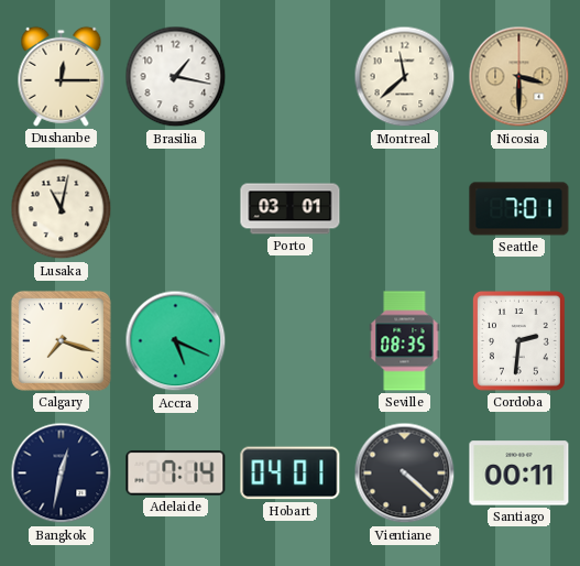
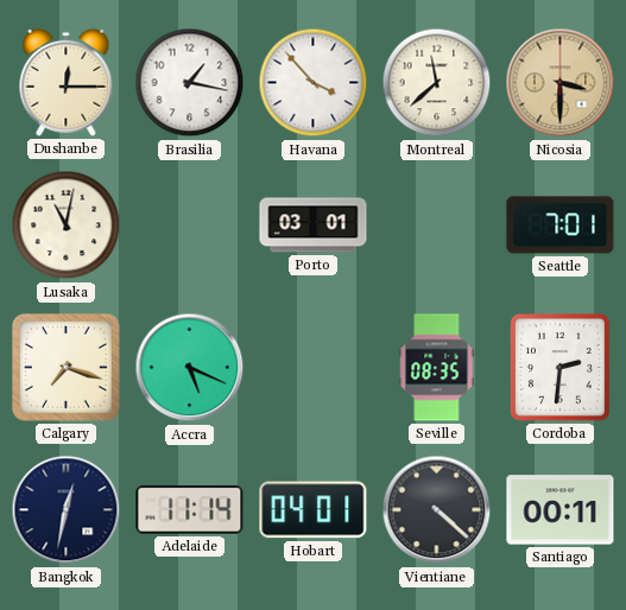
Havana: none -> 3:53
Adelaide: 7:14 -> 11:14
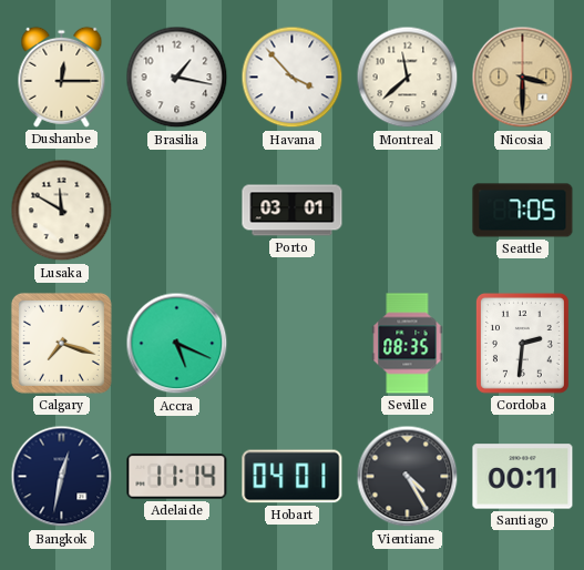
Lusaka: 11:02 -> 11:50
Seattle: 7:01 -> 7:05
Vientiane: 4:22 -> 4:25
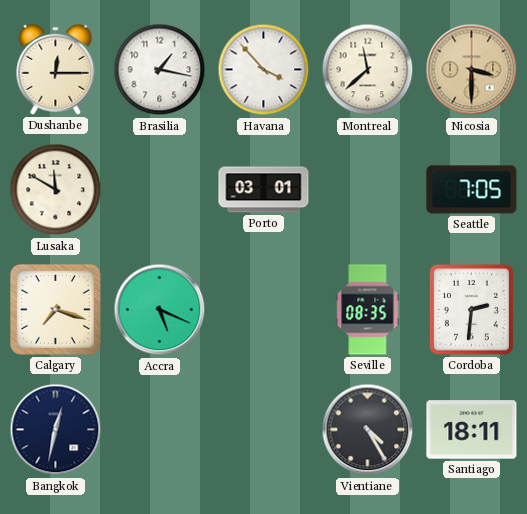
Adelaide: 11:14 -> none
Hobart: 04:01 -> none
Santiago: 00:11 -> 18:11
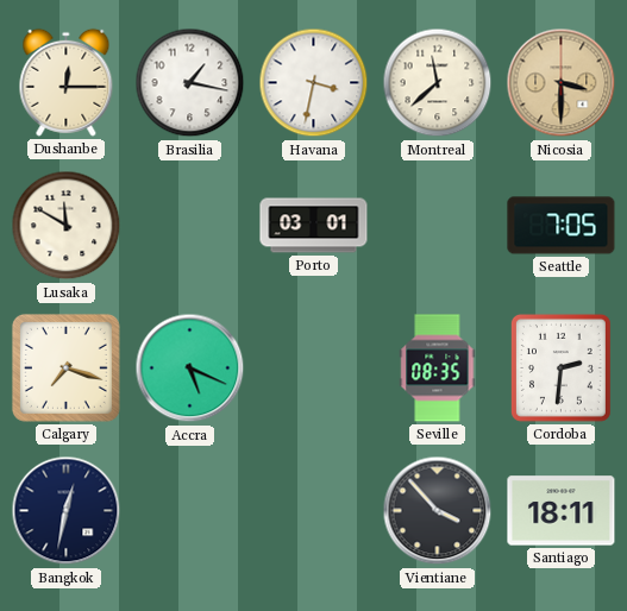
Havana: 3:53 -> 3:32
Vientiane: 4:25 -> 3:53
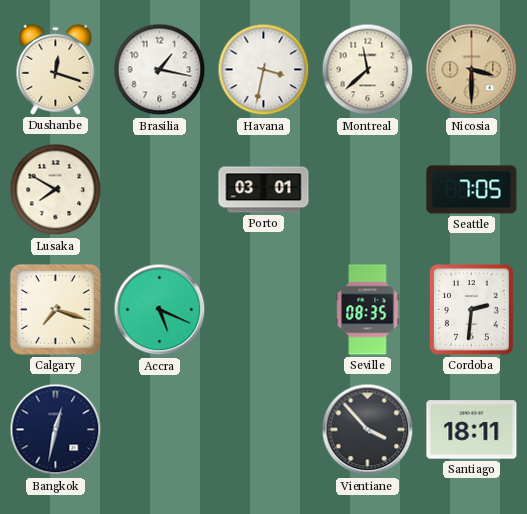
Dushanbe: 12:15 -> 12:18
Lusaka: 11:50 -> 7:50
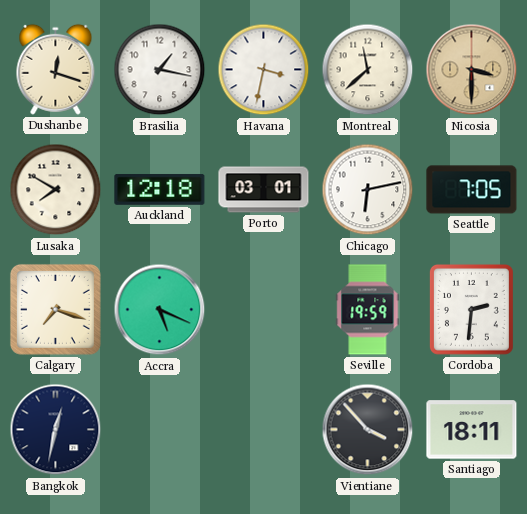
Auckland: none -> 12:18
Chicago: none -> 6:13
Seville: 08:35 -> 19:59
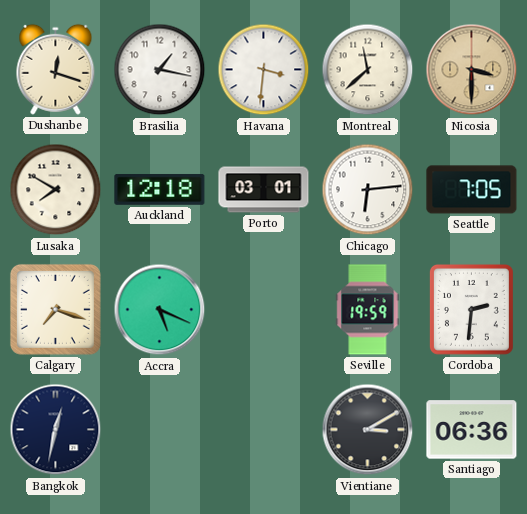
Havana: 3:32 -> 3:31
Chicago: 6:13 -> 6:14
Vientiane: 3:53 -> 3:10
Santiago: 18:11 -> 06:36
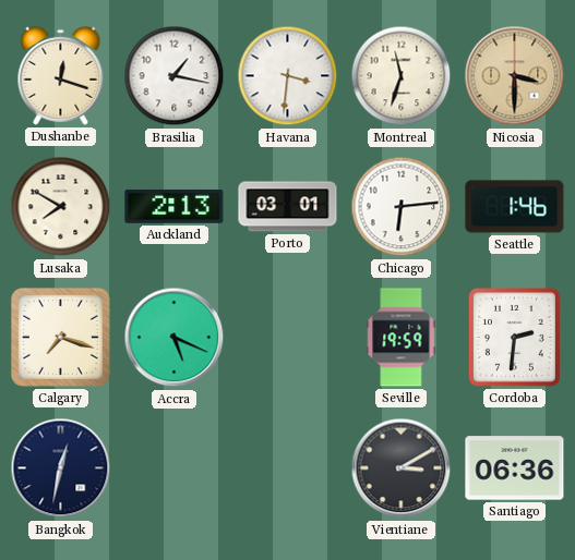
Montreal: 11:38 -> 11:33
Auckland: 12:18 -> 2:13
Seattle: 7:05 -> 1:46
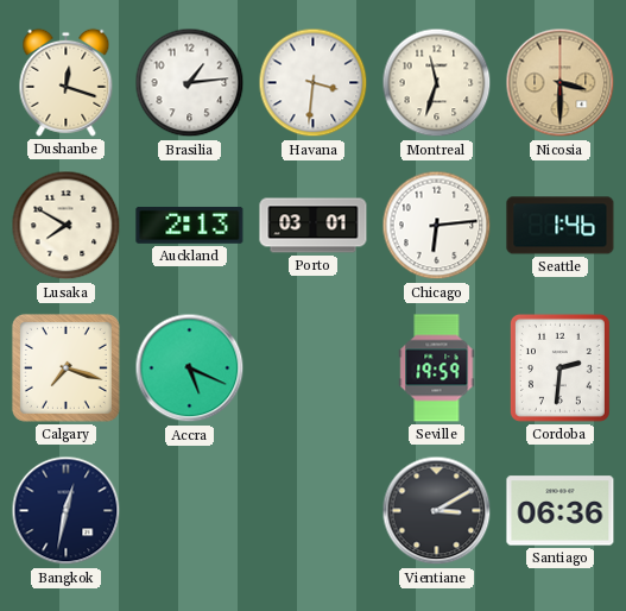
Brasilia: 1:17 -> 1:14
